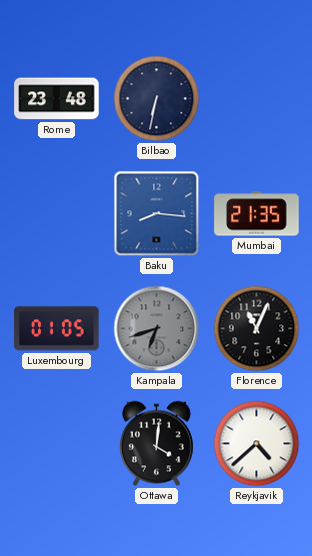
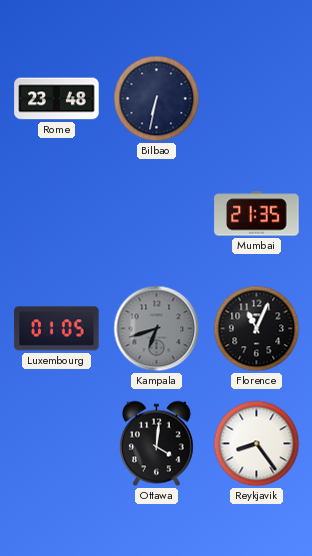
Baku: 8:16 -> none
Reykjavik: 4:38 -> 8:24
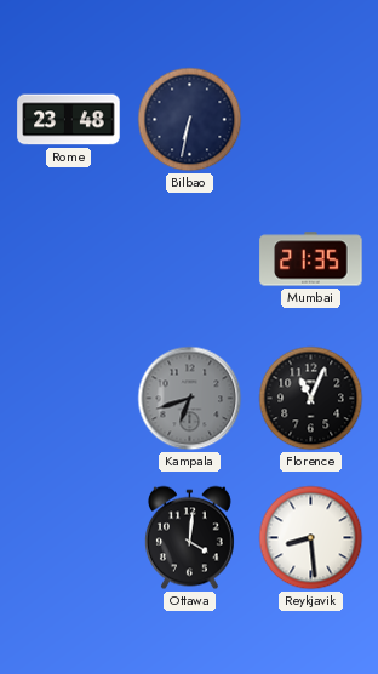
Luxembourg: 01:05 -> none
Reykjavik: 8:24 -> 8:29
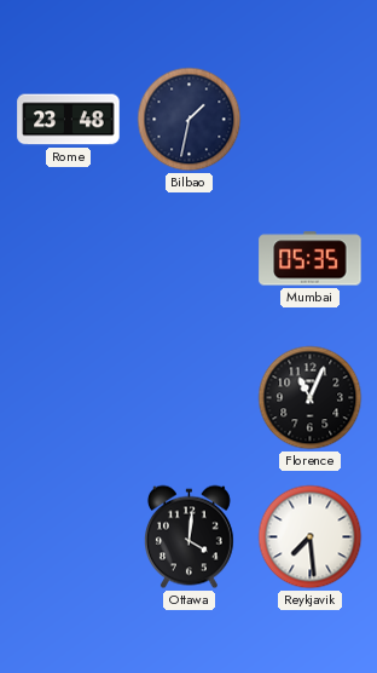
Bilbao: 6:32 -> 1:32
Mumbai: 21:35 -> 05:35
Kampala: 6:42 -> none
Reykjavik: 8:29 -> 7:29
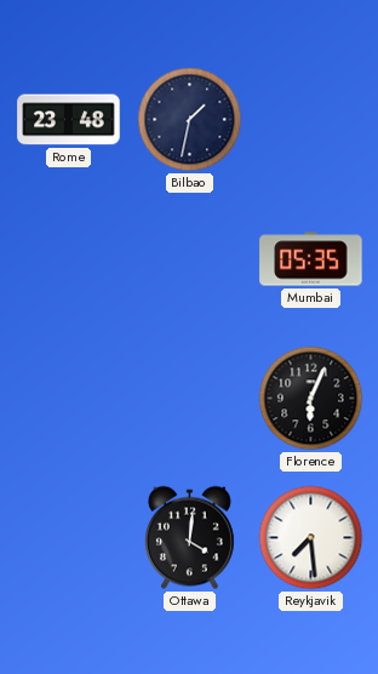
Florence: 11:04 -> 6:04
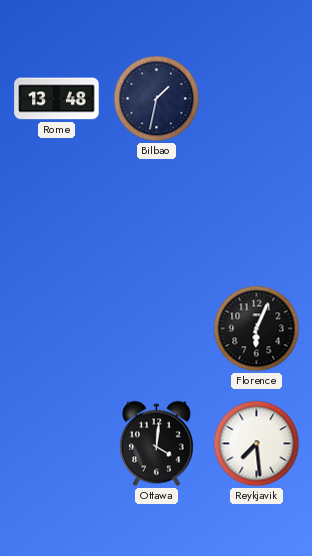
Rome: 23:48 -> 13:48
Mumbai: 05:35 -> none
